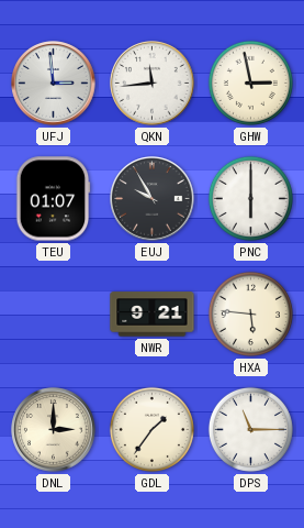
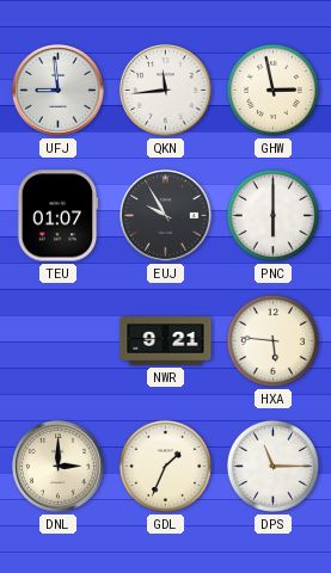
UFJ: 2:59 -> 8:59
GDL: 1:36 -> 1:34
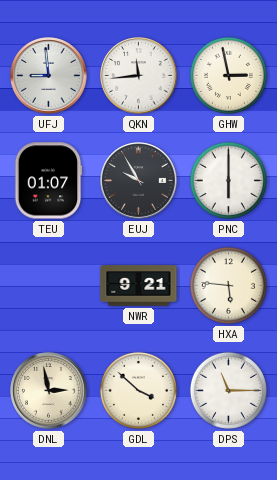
DNL: 3:00 -> 2:58
GDL: 1:34 -> 3:52
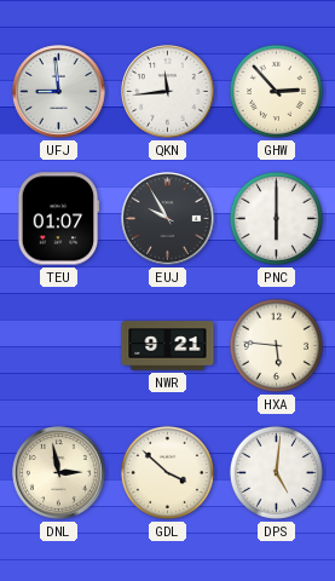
GHW: 2:58 -> 2:53
DPS: 11:15 -> 5:01
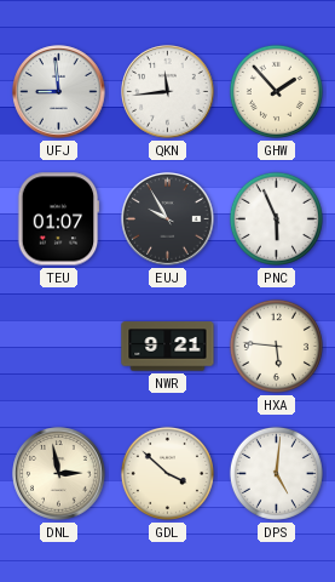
GHW: 2:53 -> 1:53
PNC: 6:00 -> 5:56
